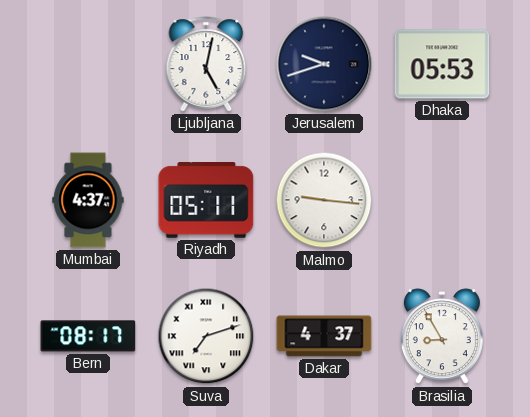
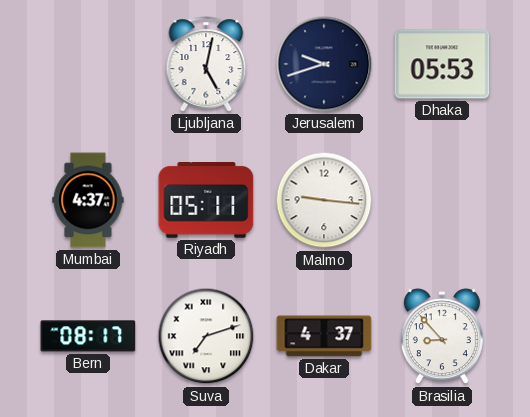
Brasilia: 8:55 -> 8:53
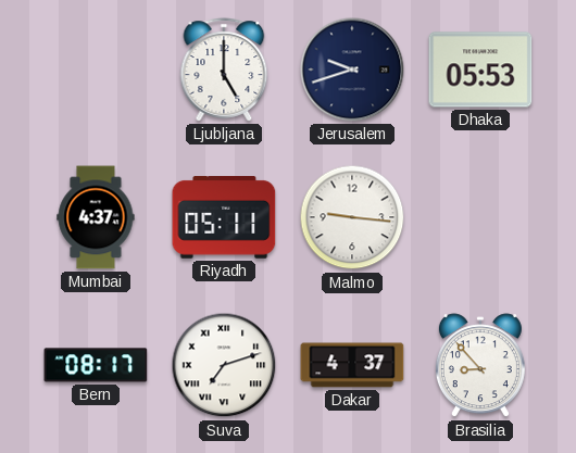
Ljubljana: 5:02 -> 5:00
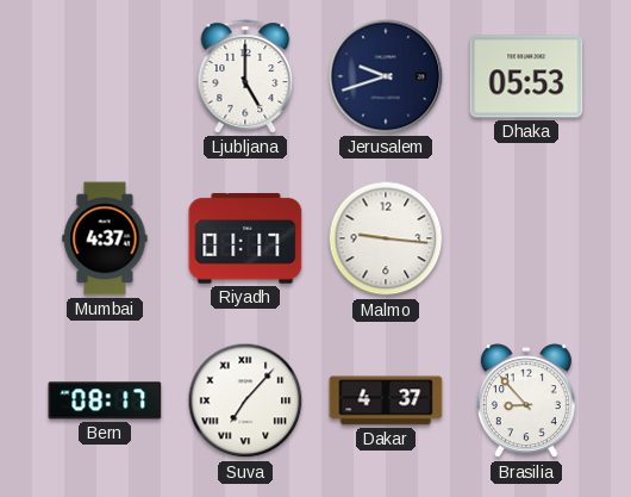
Riyadh: 05:11 -> 01:17
Suva: 7:12 -> 7:07
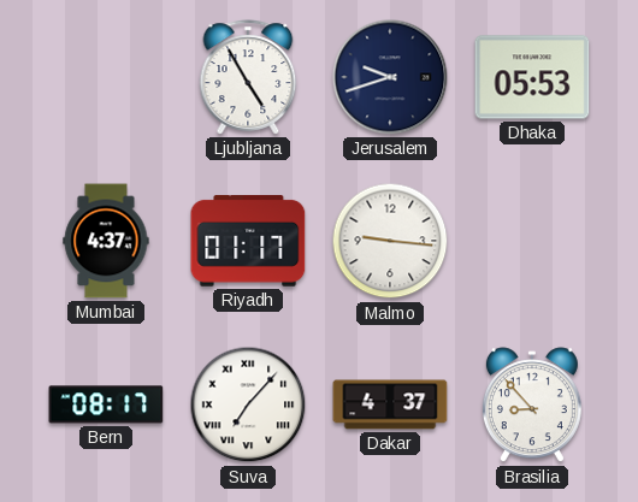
Ljubljana: 5:00 -> 4:55
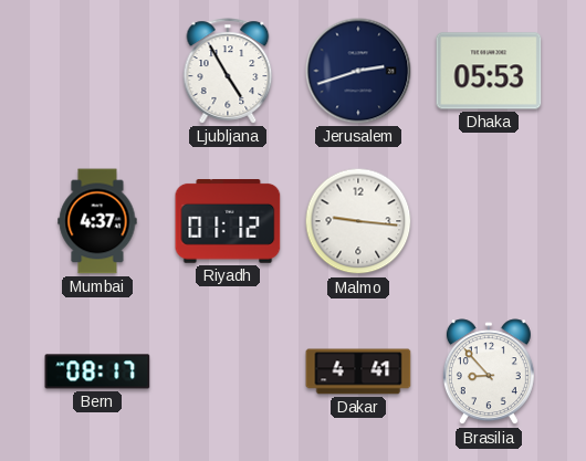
Jerusalem: 9:42 -> 2:42
Riyadh: 01:17 -> 01:12
Suva: 7:07 -> none
Dakar: 4:37 -> 4:41
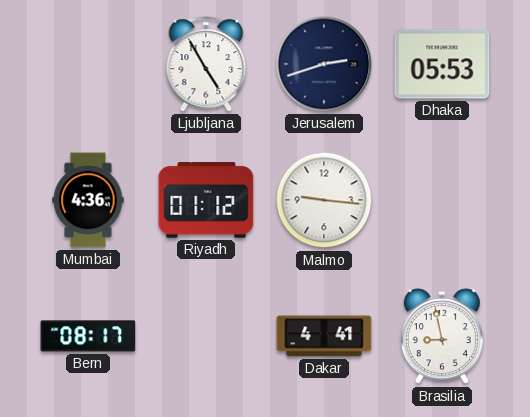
Mumbai: 4:37 -> 4:36
Brasilia: 8:53 -> 8:58
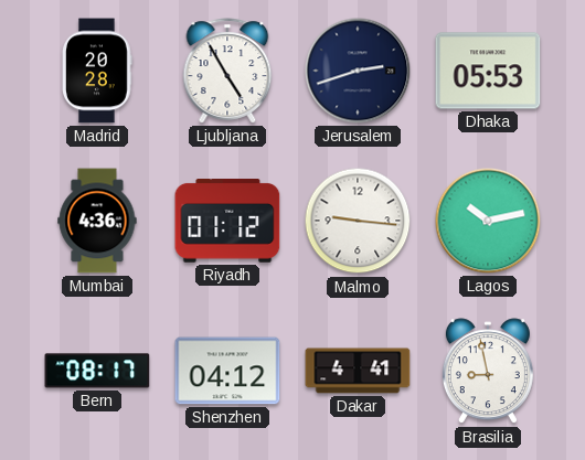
Madrid: none -> 20:28
Lagos: none -> 10:13
Shenzhen: none -> 04:12
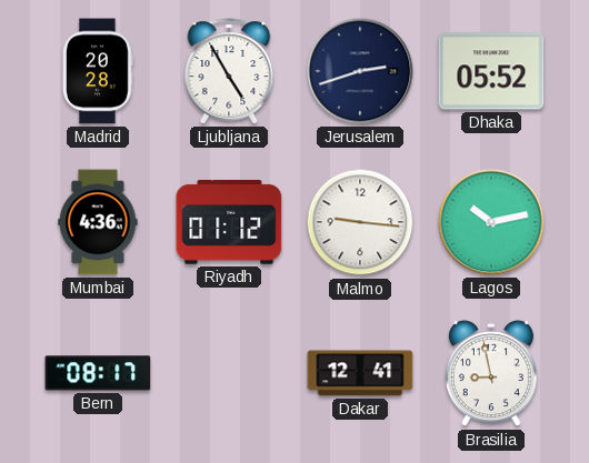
Dhaka: 05:53 -> 05:52
Shenzhen: 04:12 -> none
Dakar: 4:41 -> 12:41
